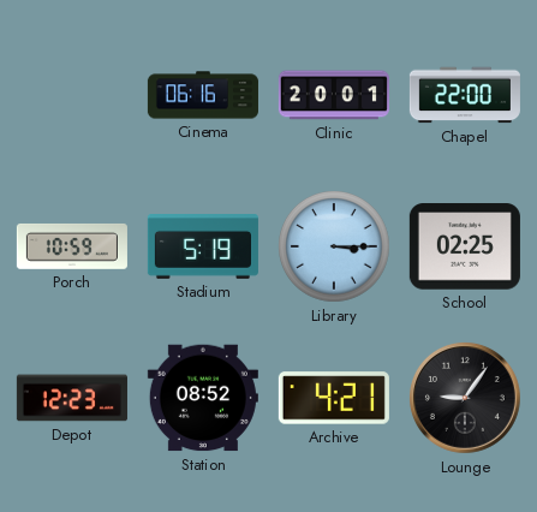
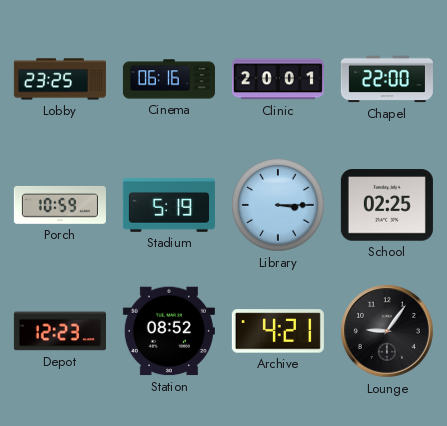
Lobby: none -> 23:25
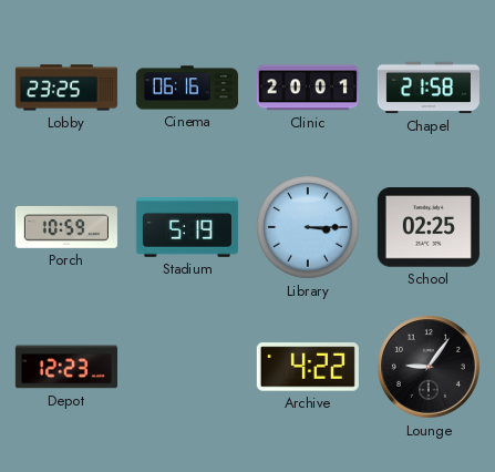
Chapel: 22:00 -> 21:58
Station: 08:52 -> none
Archive: 4:21 -> 4:22
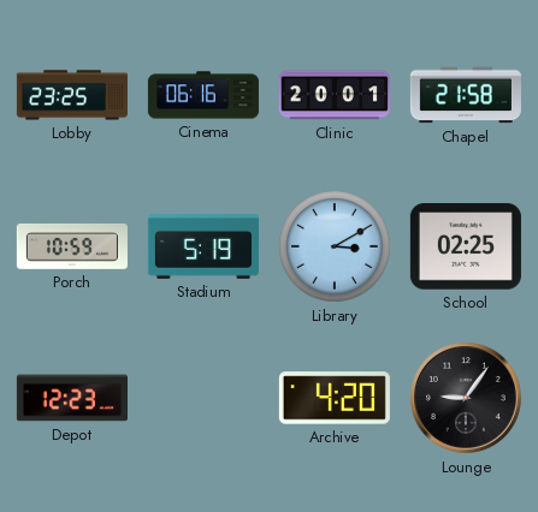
Library: 3:15 -> 3:10
Archive: 4:22 -> 4:20
